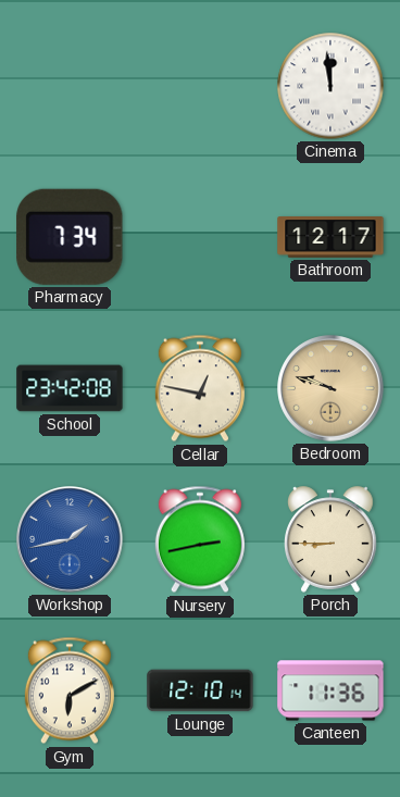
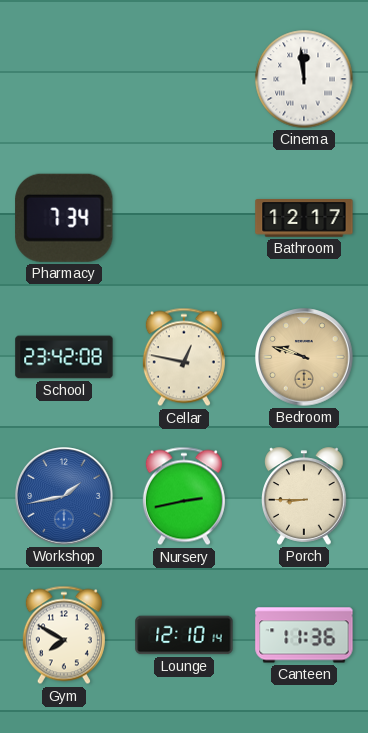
Gym: 6:10 -> 7:50
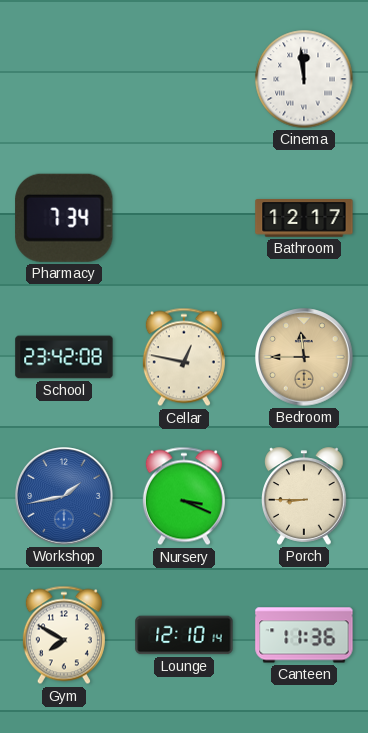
Bedroom: 9:48 -> 11:45
Nursery: 2:43 -> 3:19
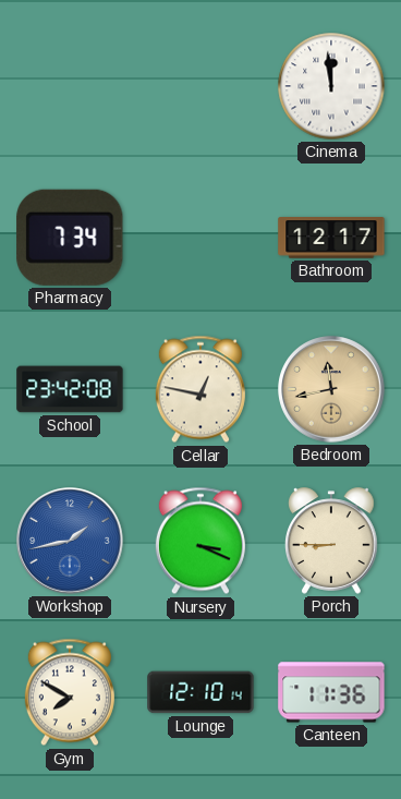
Bedroom: 11:45 -> 11:43
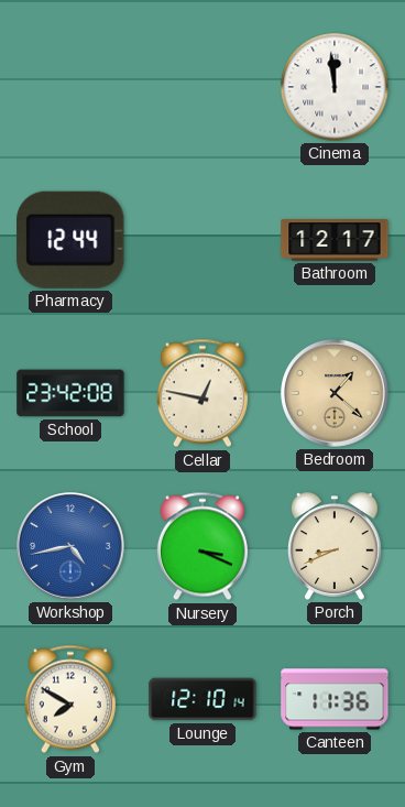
Pharmacy: 7:34 -> 12:44
Bedroom: 11:43 -> 1:22
Workshop: 1:43 -> 4:43
Porch: 8:45 -> 8:41
